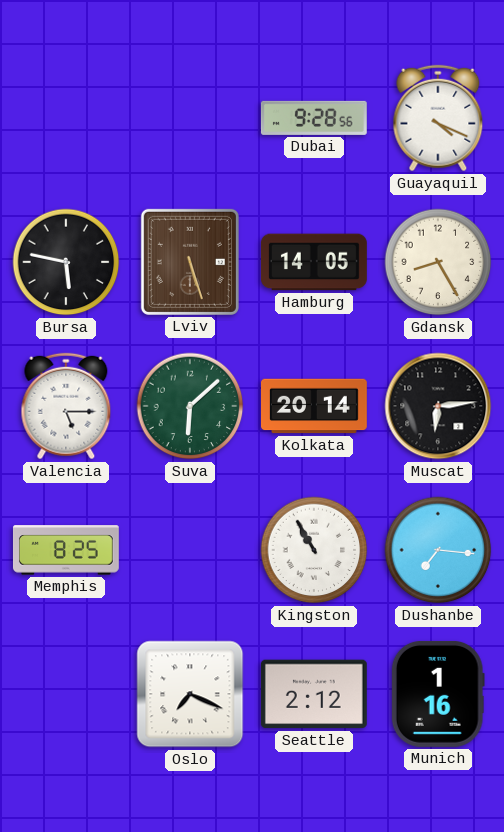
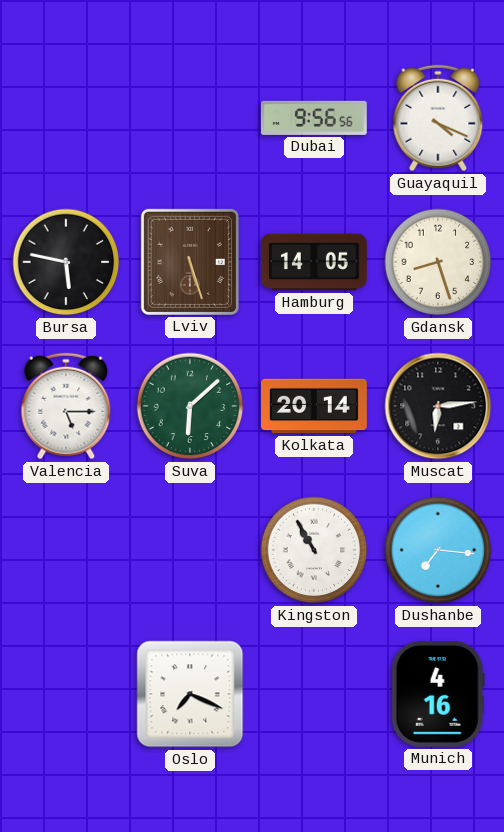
Dubai: 9:28 -> 9:56
Gdansk: 8:25 -> 8:27
Memphis: 8:25 -> none
Seattle: 2:12 -> none
Munich: 1:16 -> 4:16
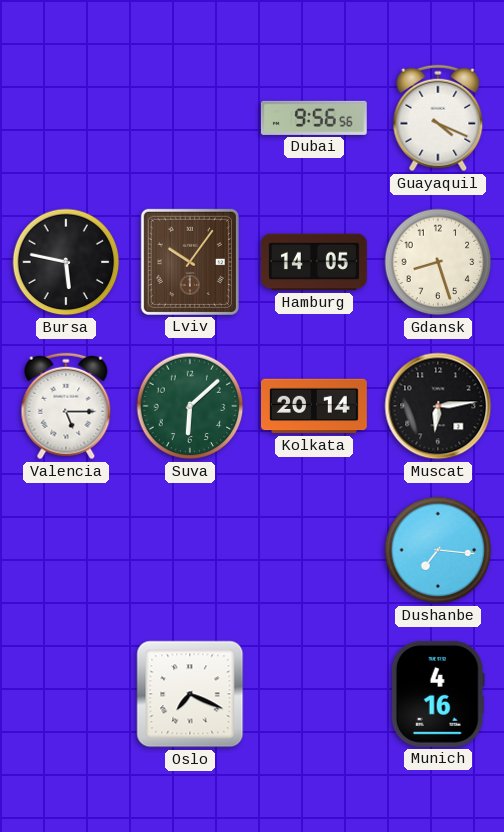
Lviv: 5:27 -> 10:06
Kingston: 10:55 -> none
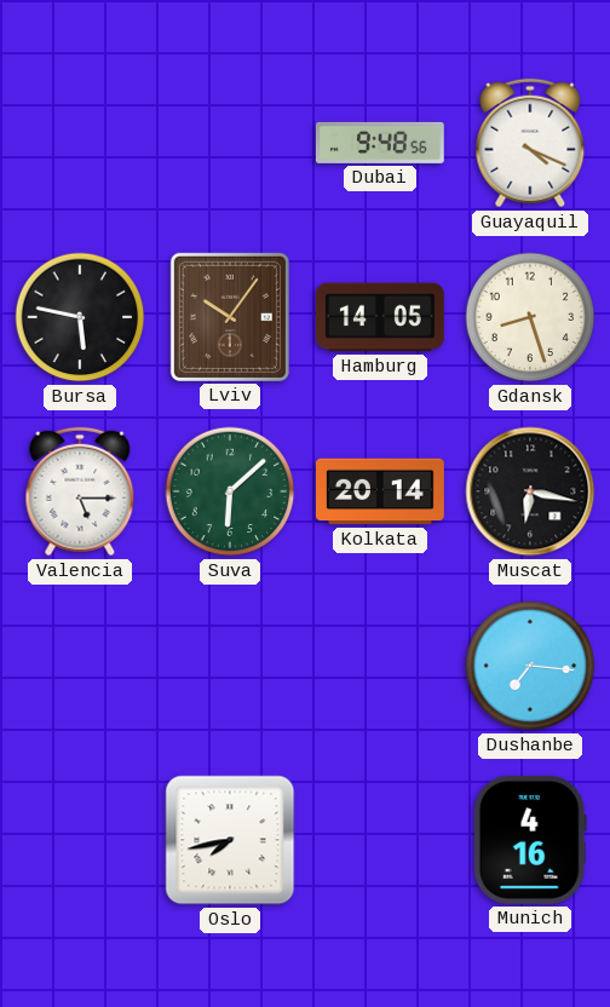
Dubai: 9:56 -> 9:48
Muscat: 6:14 -> 6:17
Oslo: 7:19 -> 7:43
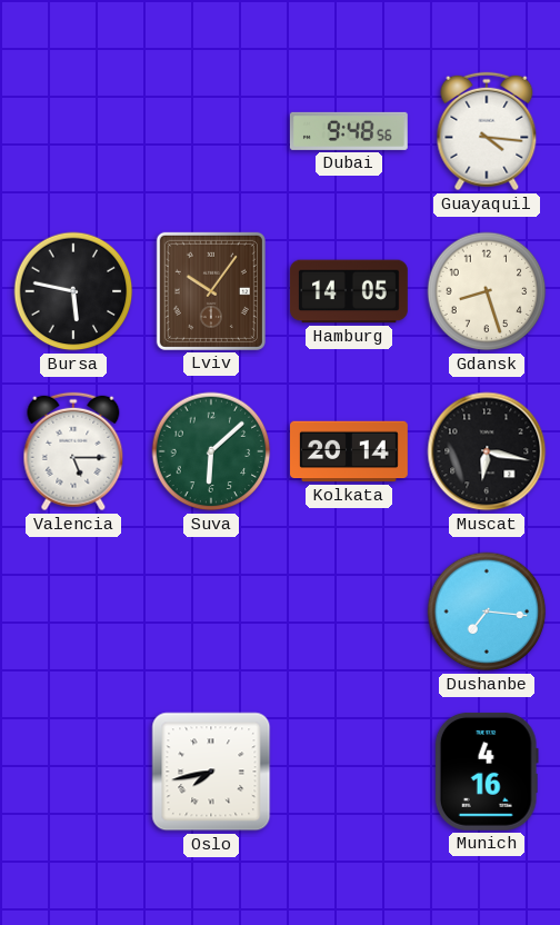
Guayaquil: 4:19 -> 4:16
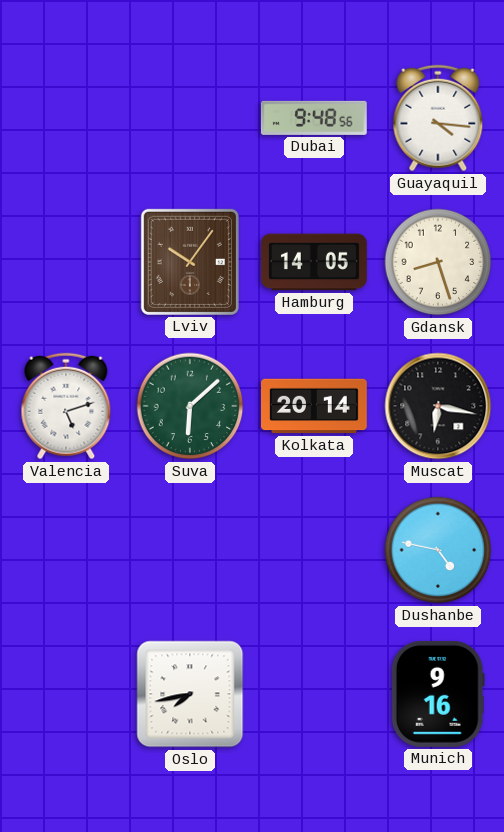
Bursa: 5:47 -> none
Valencia: 5:15 -> 5:12
Dushanbe: 7:16 -> 4:47
Munich: 4:16 -> 9:16
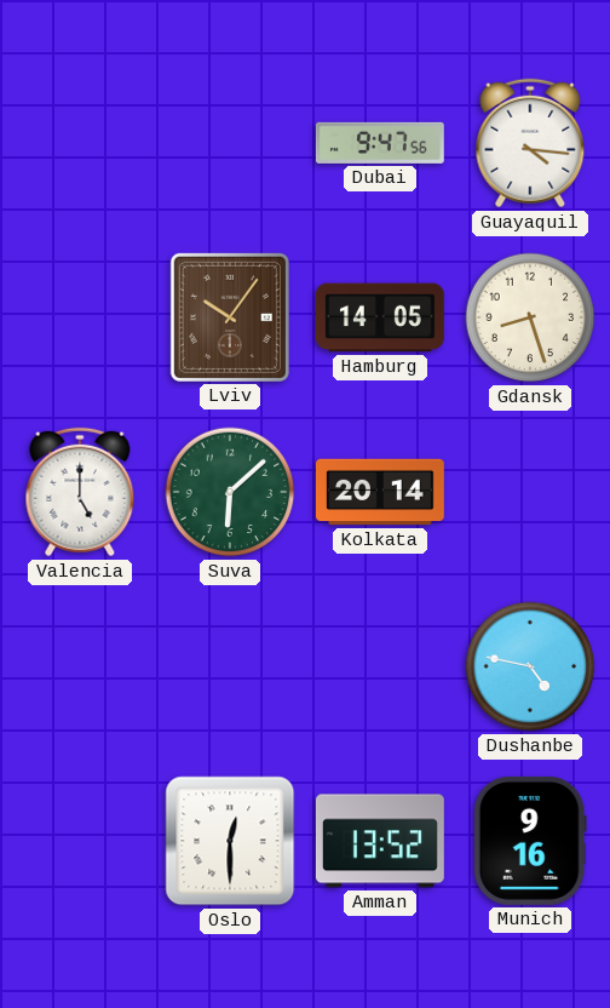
Dubai: 9:48 -> 9:47
Valencia: 5:12 -> 5:00
Muscat: 6:17 -> none
Oslo: 7:43 -> 12:30
Amman: none -> 13:52
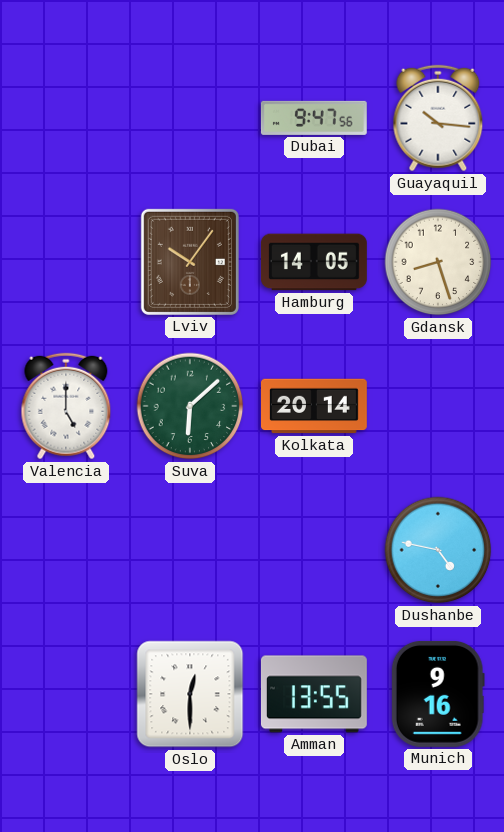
Guayaquil: 4:16 -> 10:16
Amman: 13:52 -> 13:55
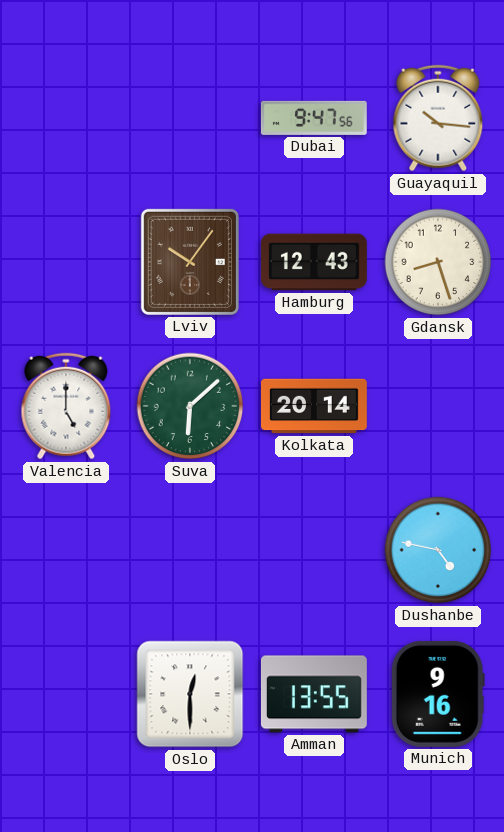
Hamburg: 14:05 -> 12:43
